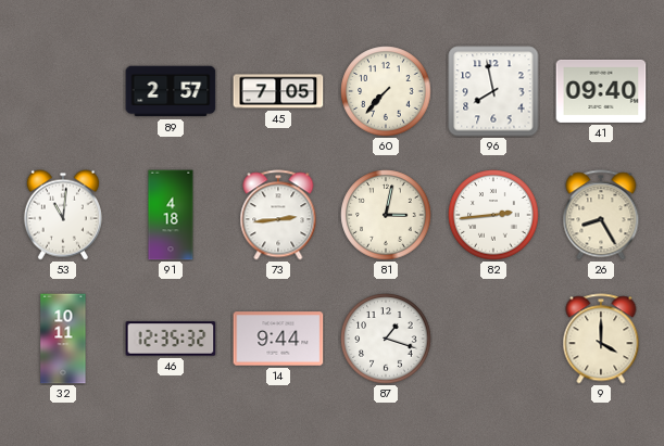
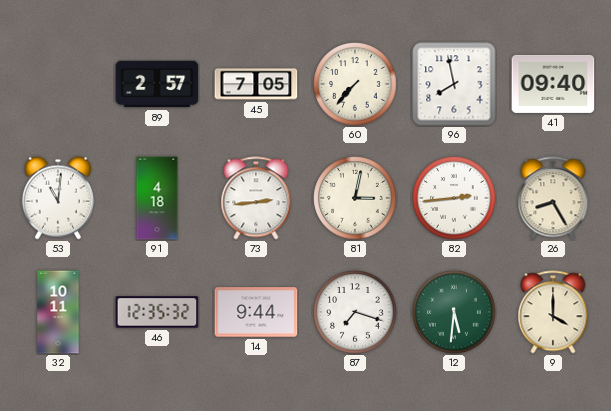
87: 1:18 -> 7:18
12: none -> 5:31
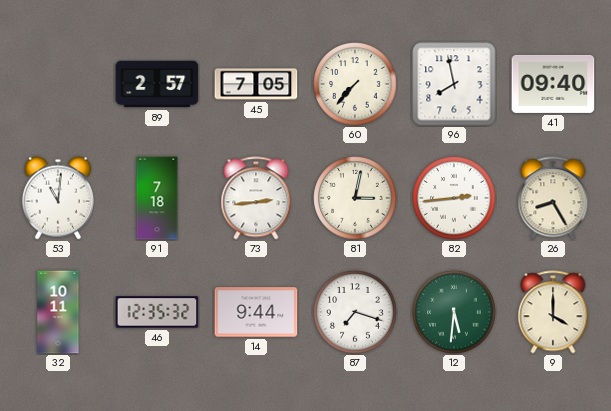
91: 4:18 -> 7:18
